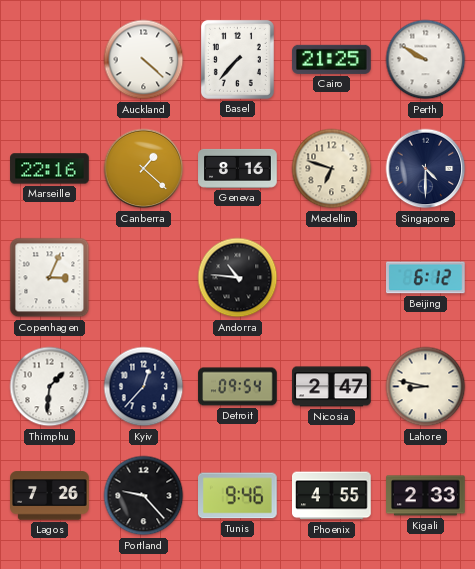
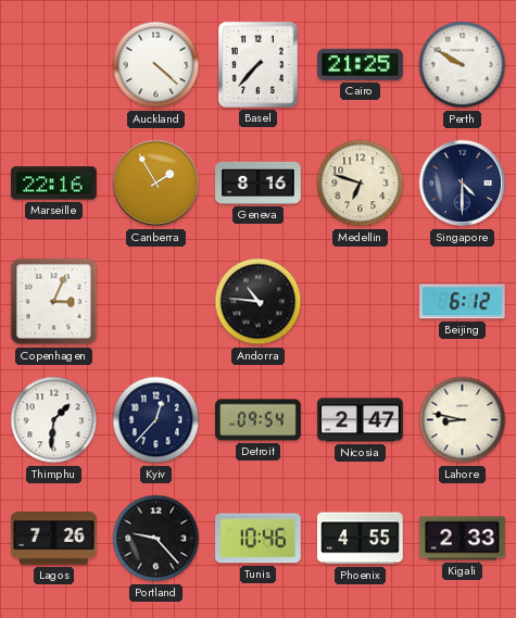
Canberra: 1:22 -> 1:55
Tunis: 9:46 -> 10:46
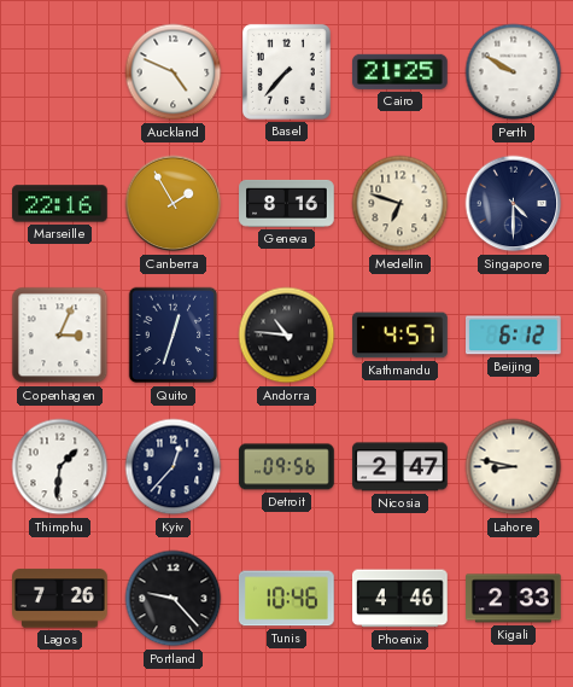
Auckland: 4:22 -> 4:49
Quito: none -> 12:33
Kathmandu: none -> 4:57
Detroit: 09:54 -> 09:56
Phoenix: 4:55 -> 4:46
